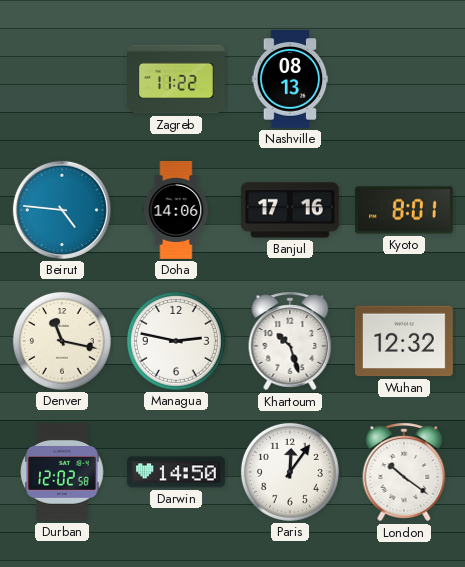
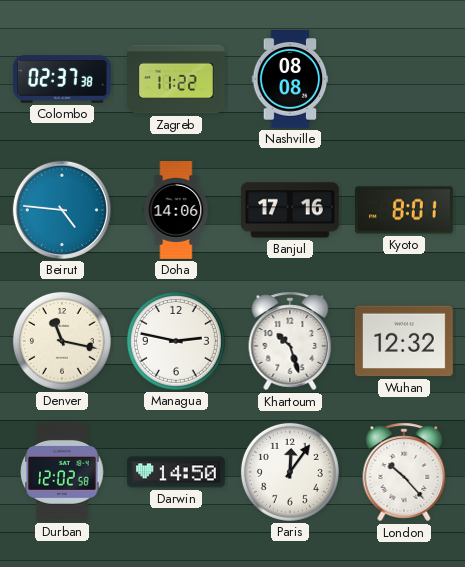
Colombo: none -> 02:37
Nashville: 08:13 -> 08:08
London: 10:21 -> 10:23
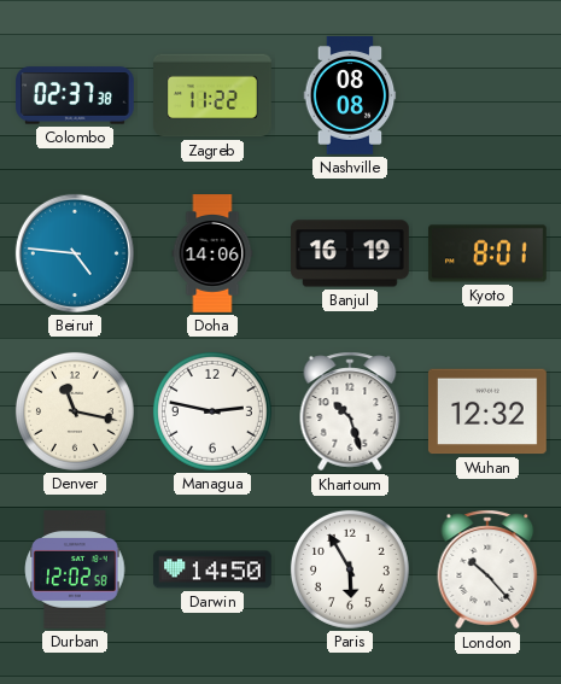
Banjul: 17:16 -> 16:19
Paris: 12:06 -> 5:55
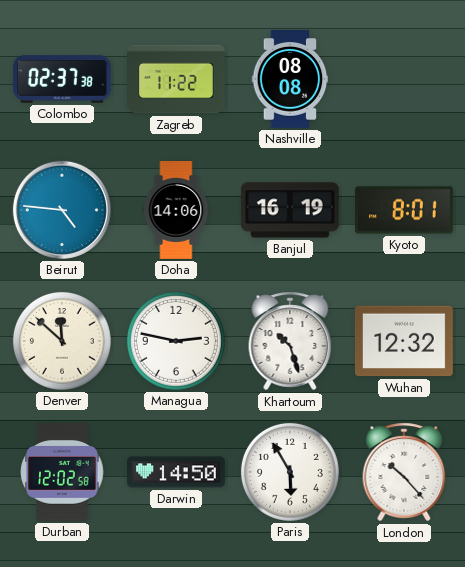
Denver: 11:17 -> 11:52
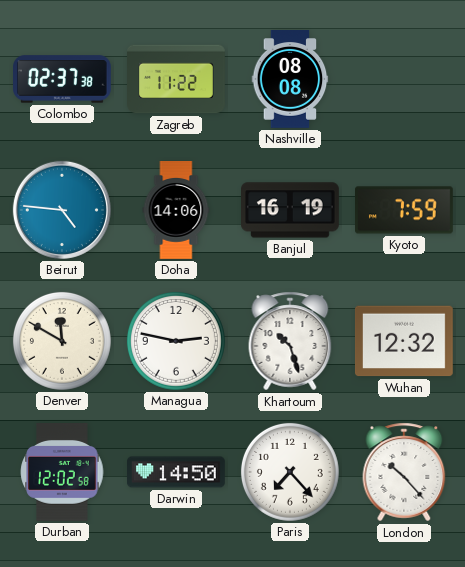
Kyoto: 8:01 -> 7:59
Denver: 11:52 -> 11:50
Paris: 5:55 -> 7:23
